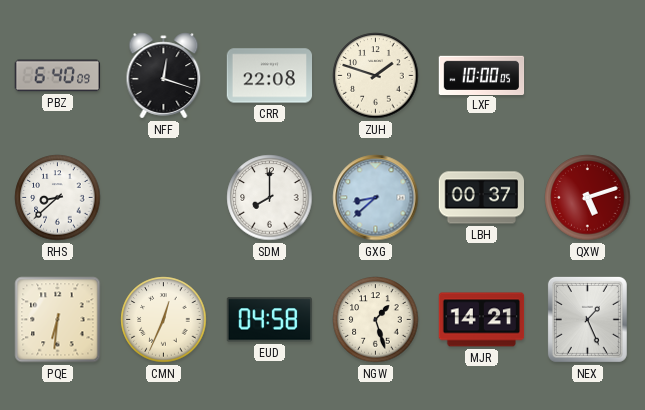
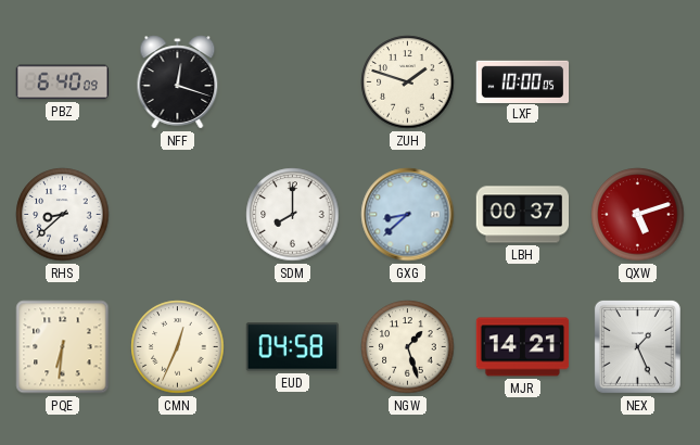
CRR: 22:08 -> none
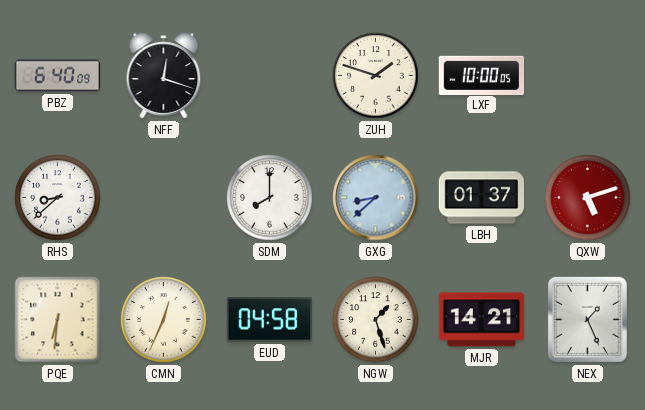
LBH: 00:37 -> 01:37
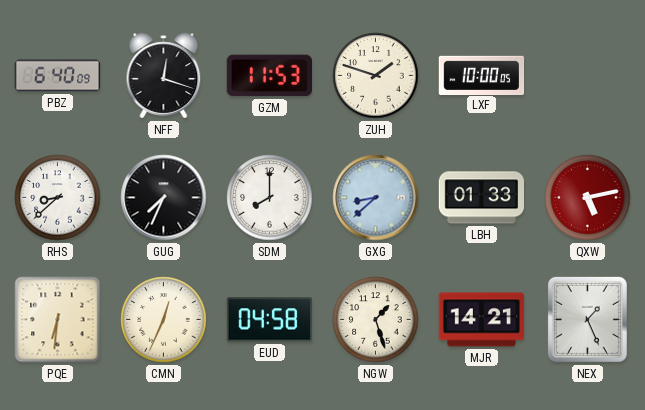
GZM: none -> 11:53
GUG: none -> 7:34
LBH: 01:37 -> 01:33
QXW: 5:12 -> 5:13
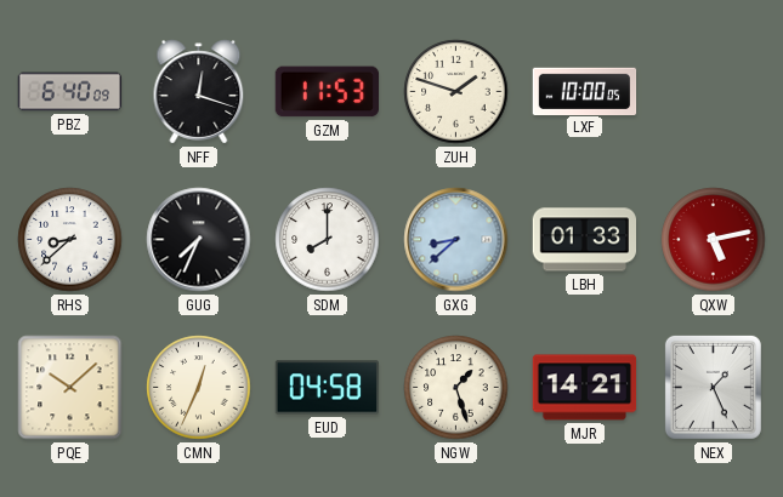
PQE: 6:31 -> 10:08
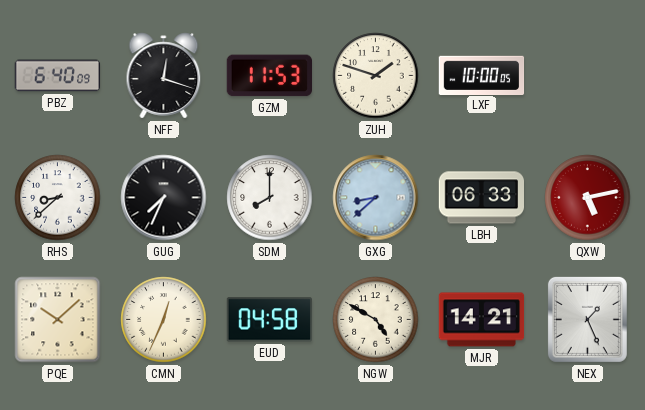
LBH: 01:33 -> 06:33
NGW: 1:27 -> 4:50
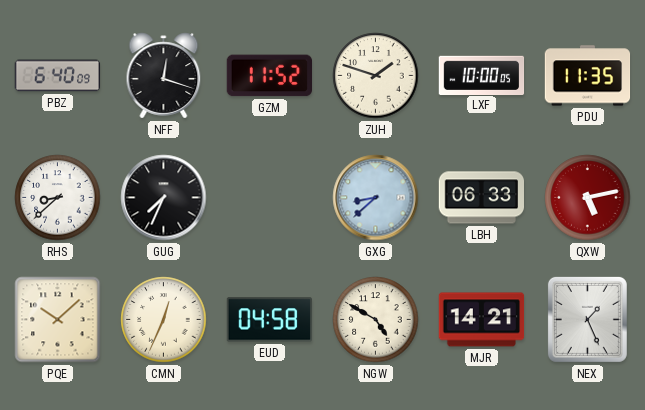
GZM: 11:53 -> 11:52
PDU: none -> 11:35
SDM: 8:00 -> none
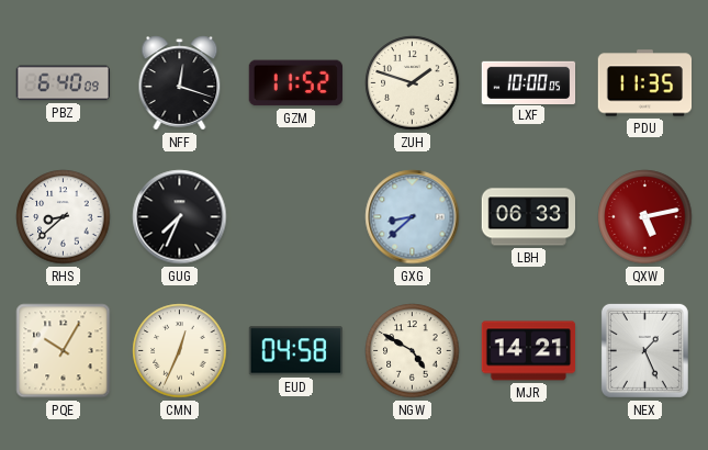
PQE: 10:08 -> 10:05
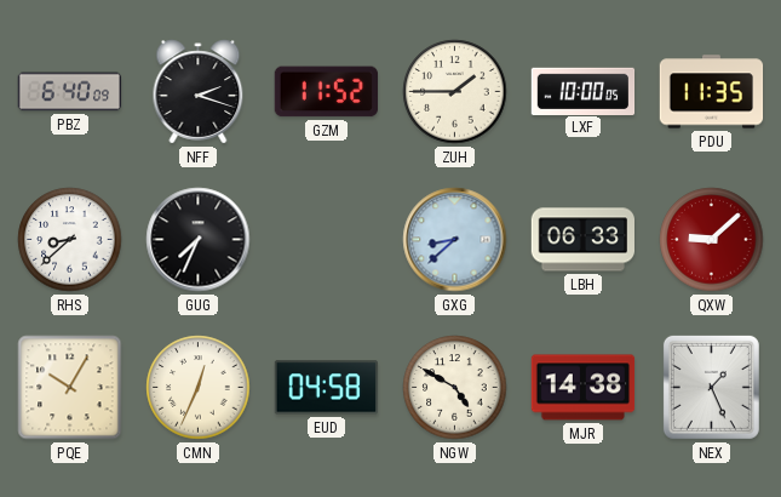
NFF: 12:18 -> 2:18
ZUH: 1:48 -> 1:45
QXW: 5:13 -> 9:08
MJR: 14:21 -> 14:38
